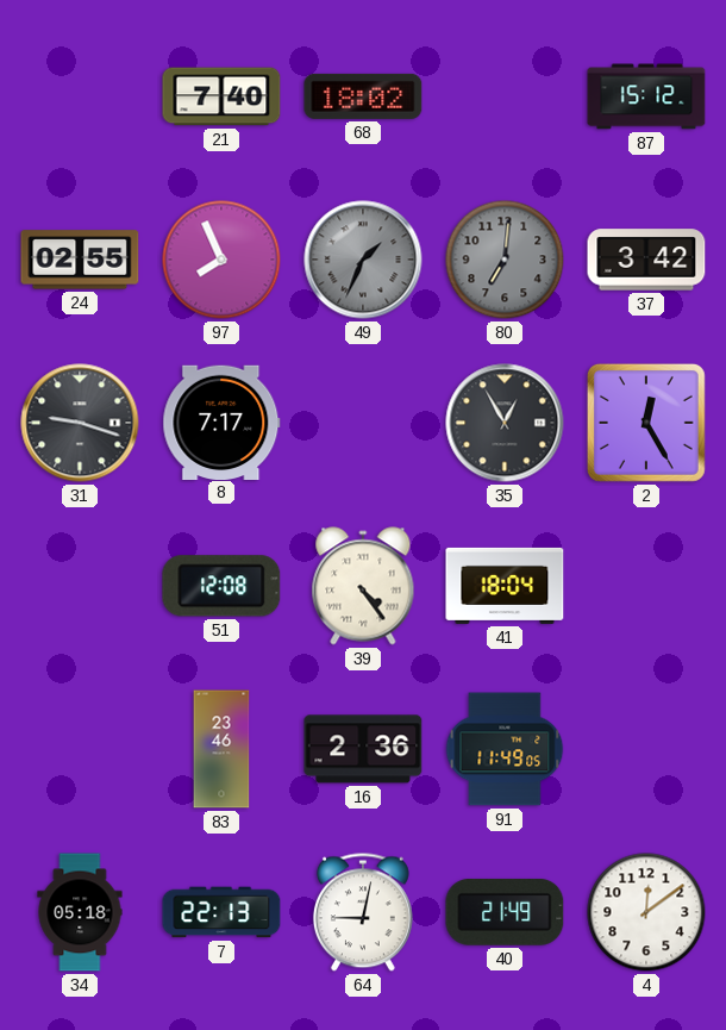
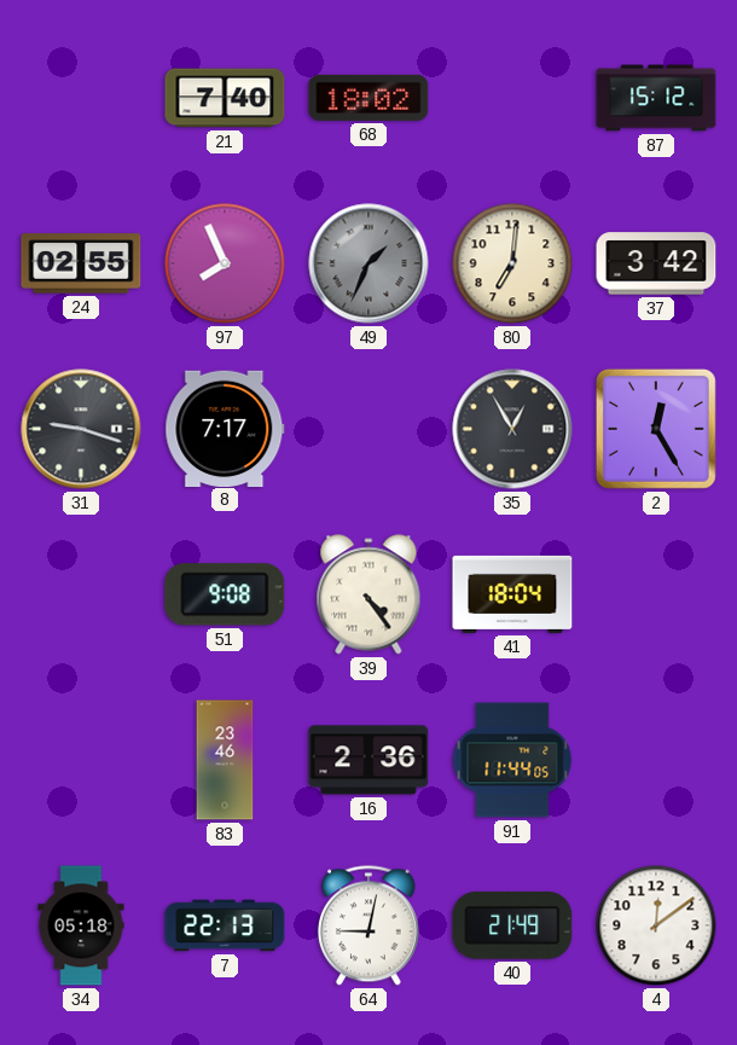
80 dial: grey -> cream
51: 12:08 -> 9:08
91: 11:49 -> 11:44
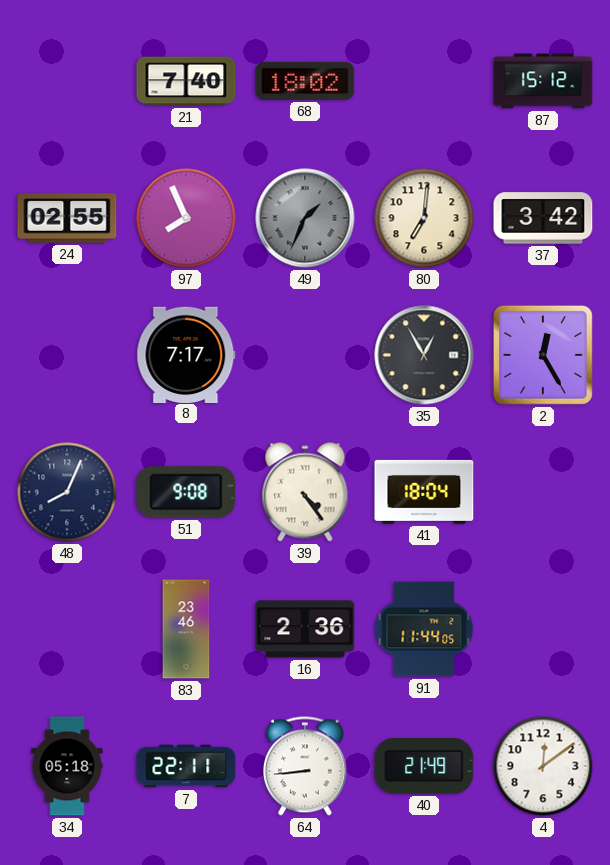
31: 9:18 -> none
48: none -> 8:04
7: 22:13 -> 22:11
64: 9:02 -> 8:44
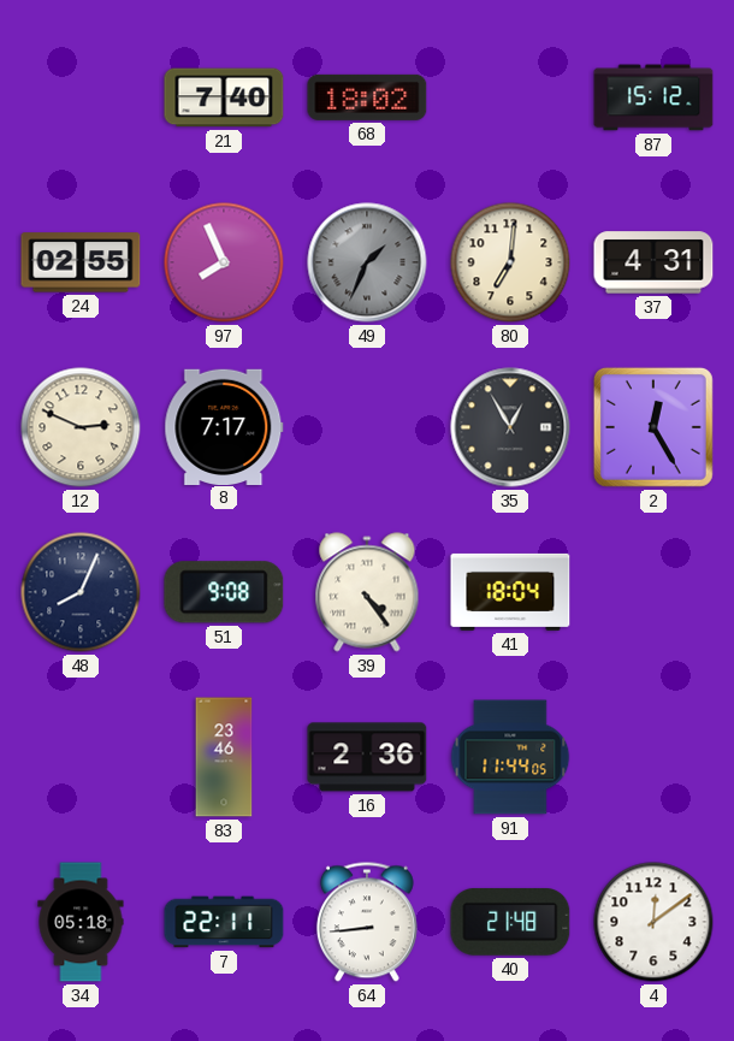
37: 3:42 -> 4:31
12: none -> 2:49
40: 21:49 -> 21:48
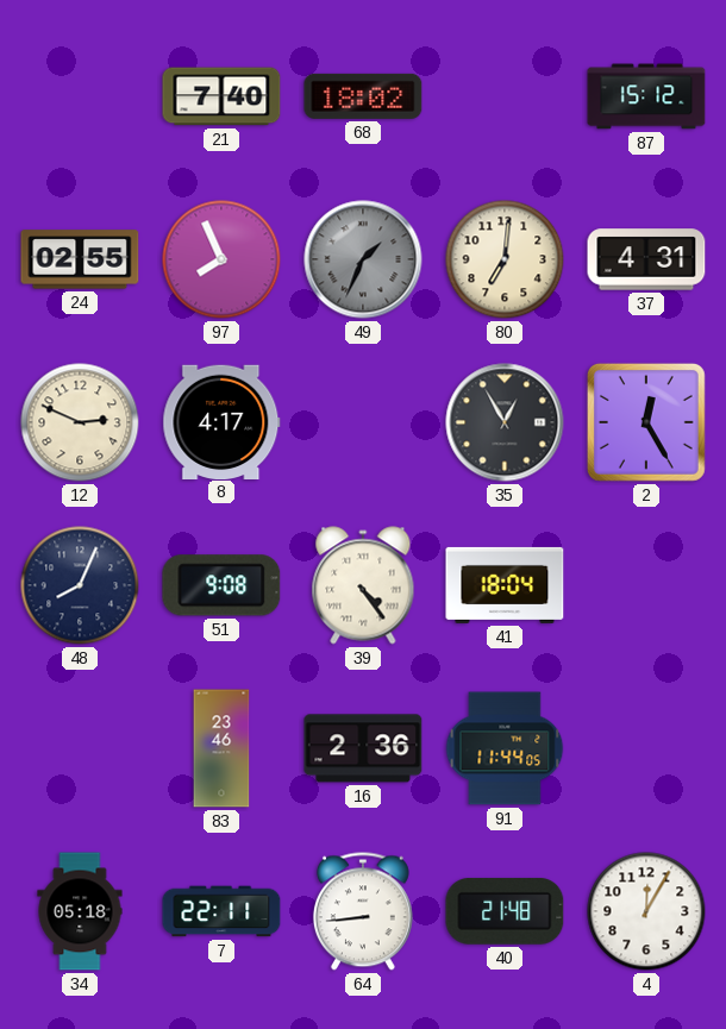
8: 7:17 -> 4:17
4: 12:09 -> 12:05
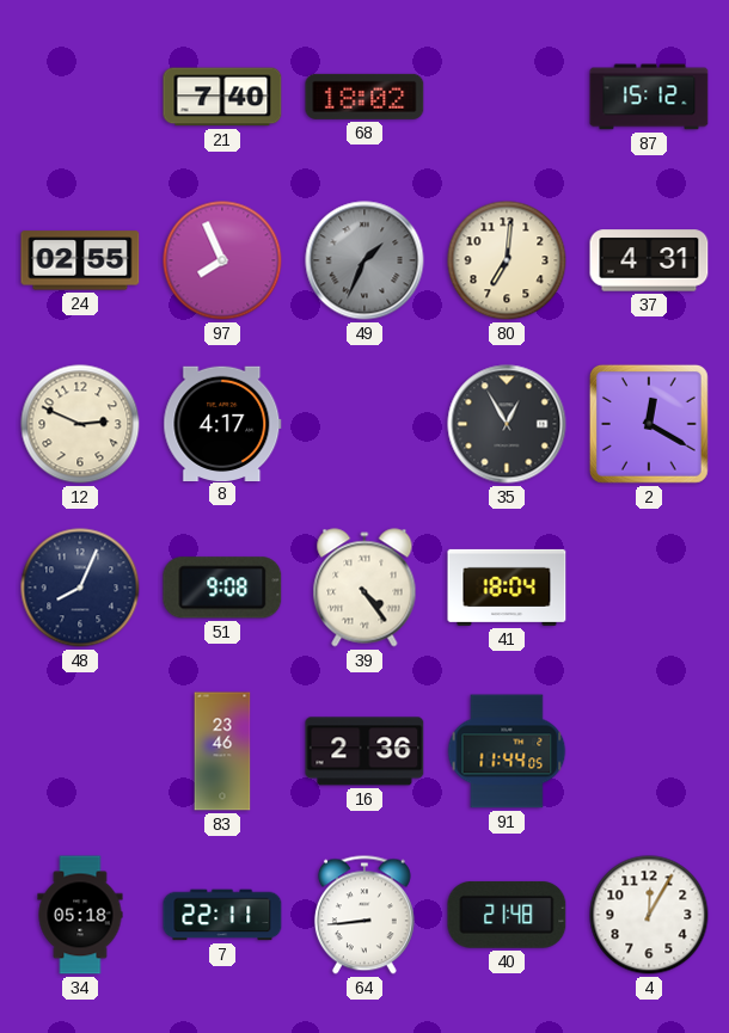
2: 12:25 -> 12:20
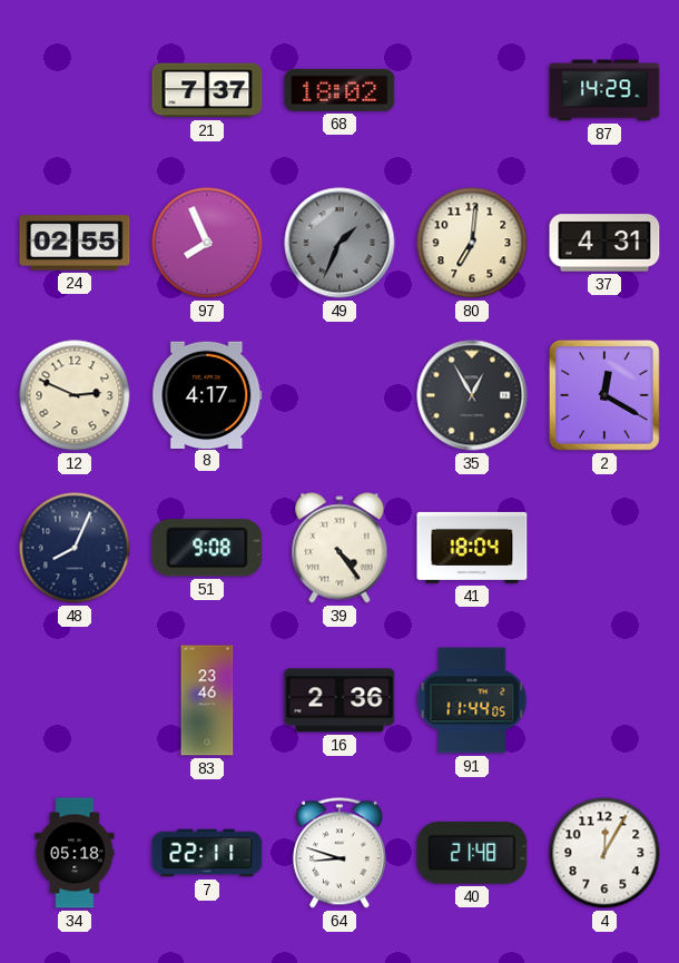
21: 7:40 -> 7:37
87: 15:12 -> 14:29
64: 8:44 -> 8:48
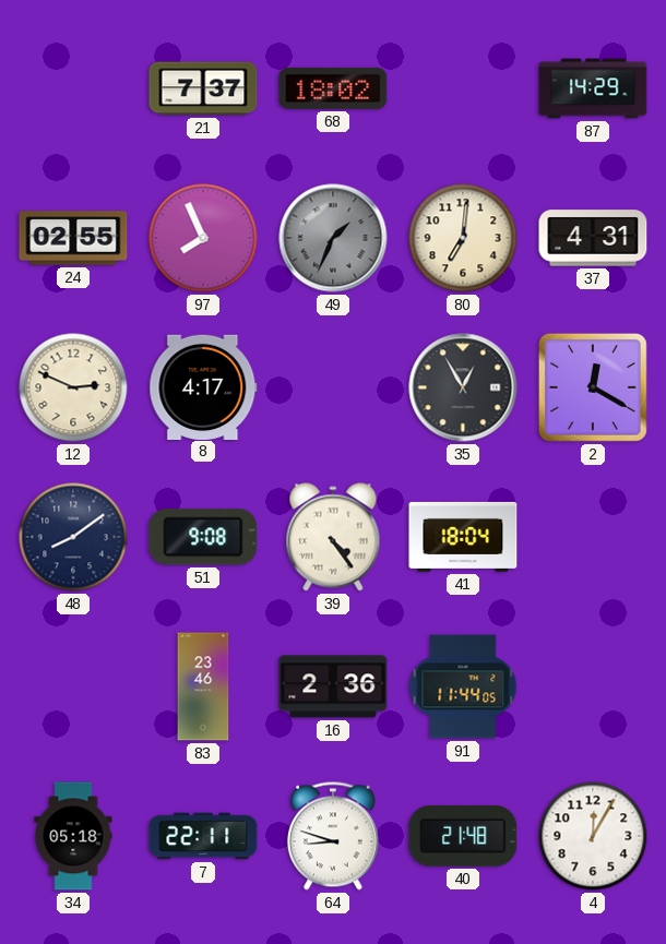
48: 8:04 -> 8:09
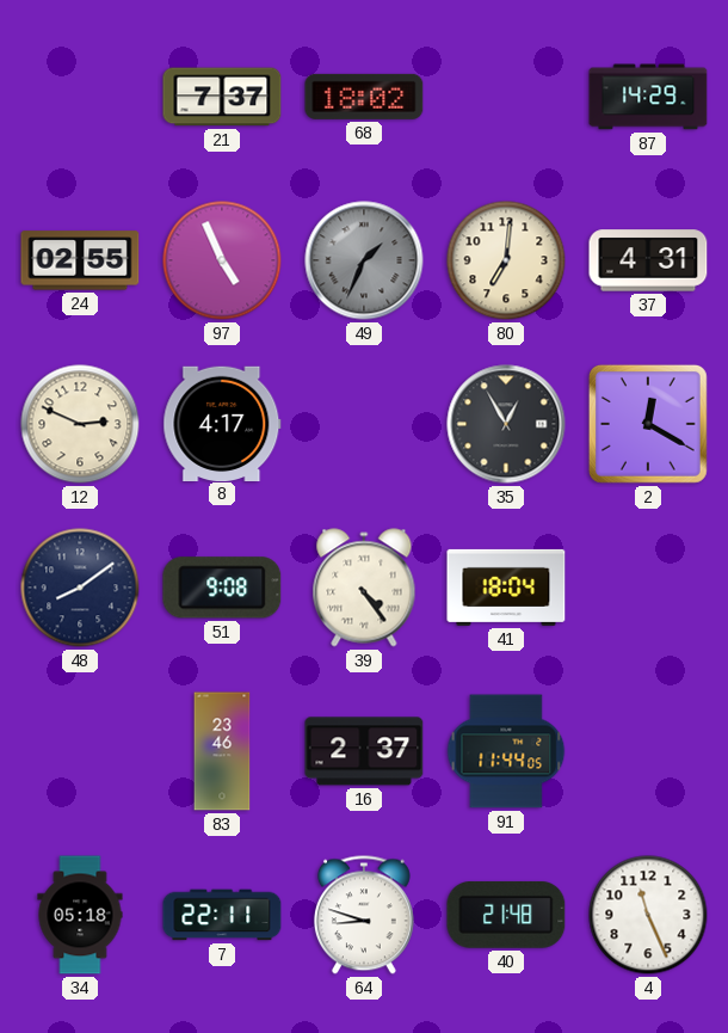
97: 7:56 -> 4:56
16: 2:36 -> 2:37
4: 12:05 -> 11:26
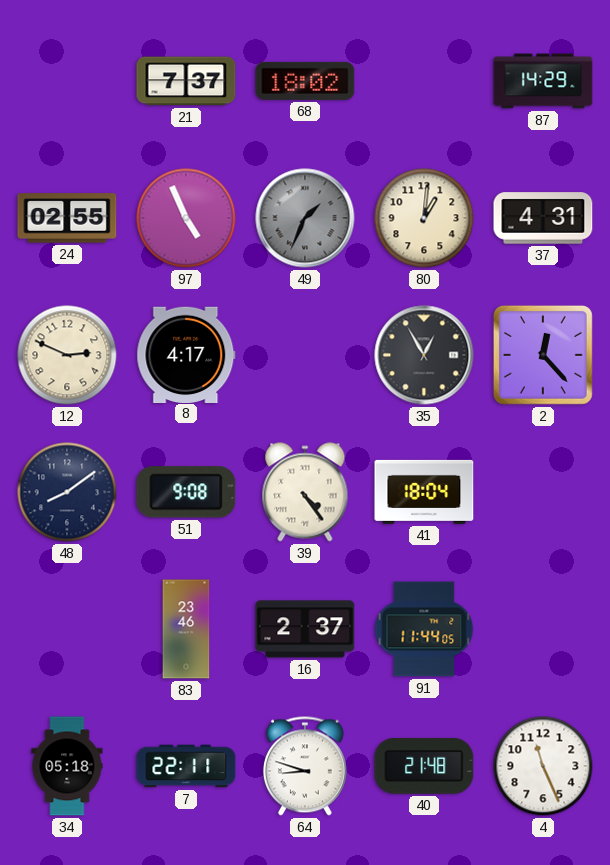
80: 7:01 -> 1:01
2: 12:20 -> 12:23
